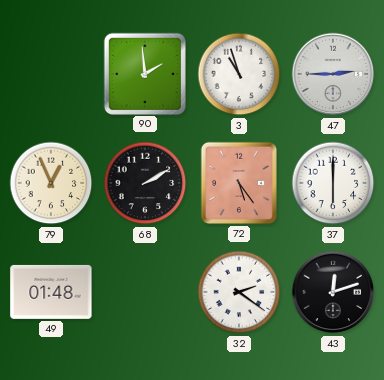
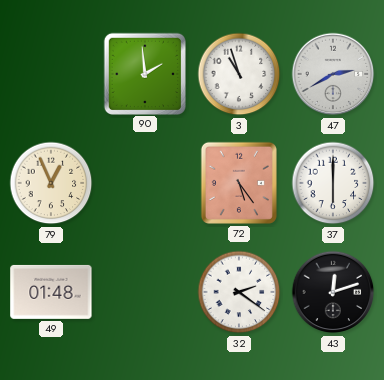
47: 2:45 -> 2:40
68: 2:10 -> none
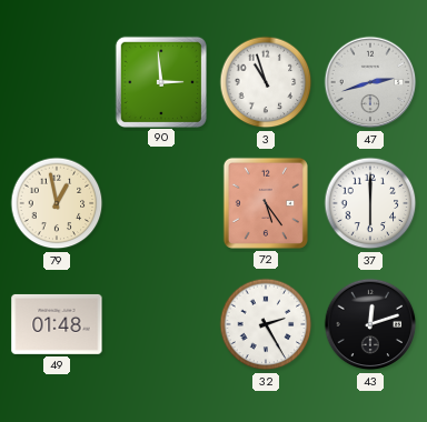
90: 1:59 -> 2:59
47: 2:40 -> 2:42
79: 12:56 -> 12:58
32: 2:21 -> 2:25
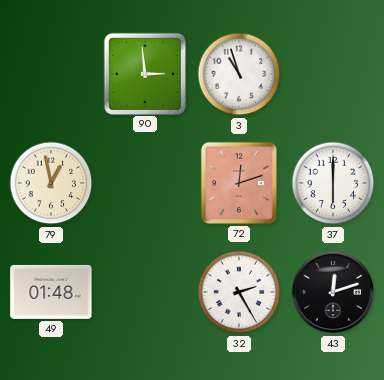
47: 2:42 -> none
72: 5:24 -> 12:12
